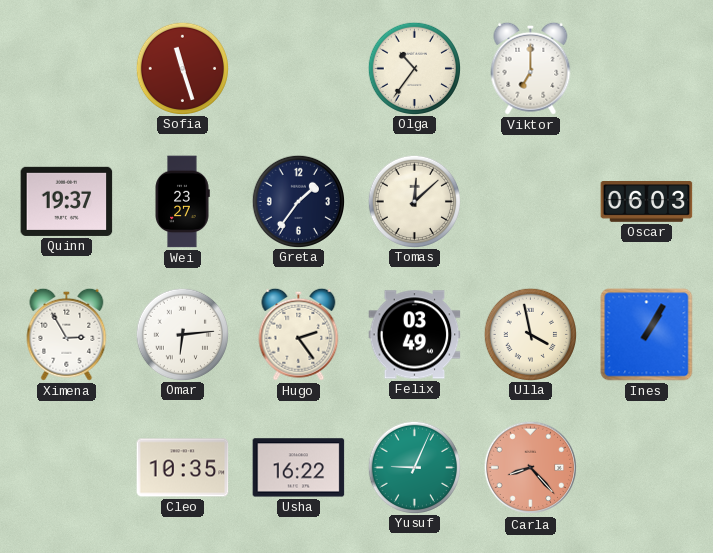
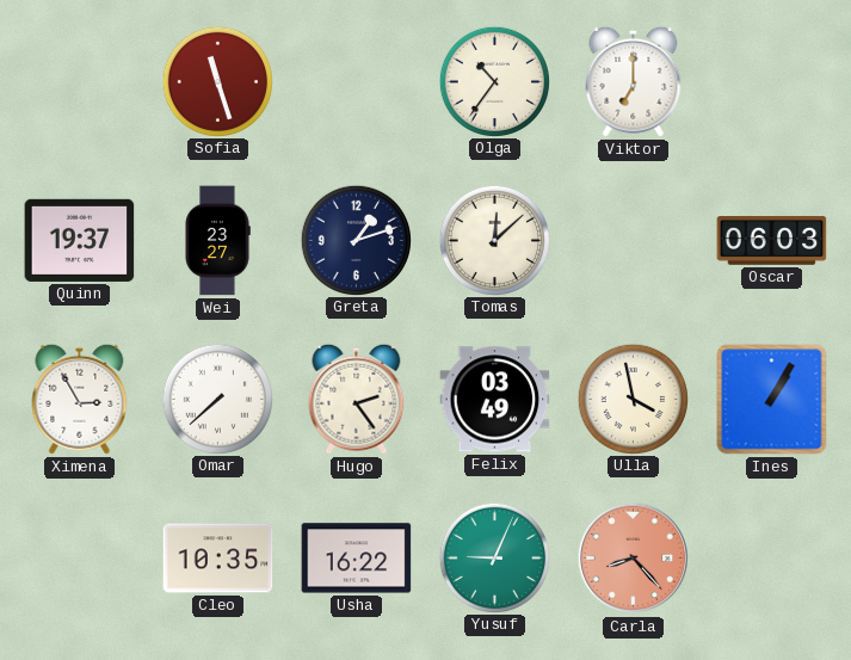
Greta: 1:36 -> 1:12
Omar: 6:14 -> 7:38
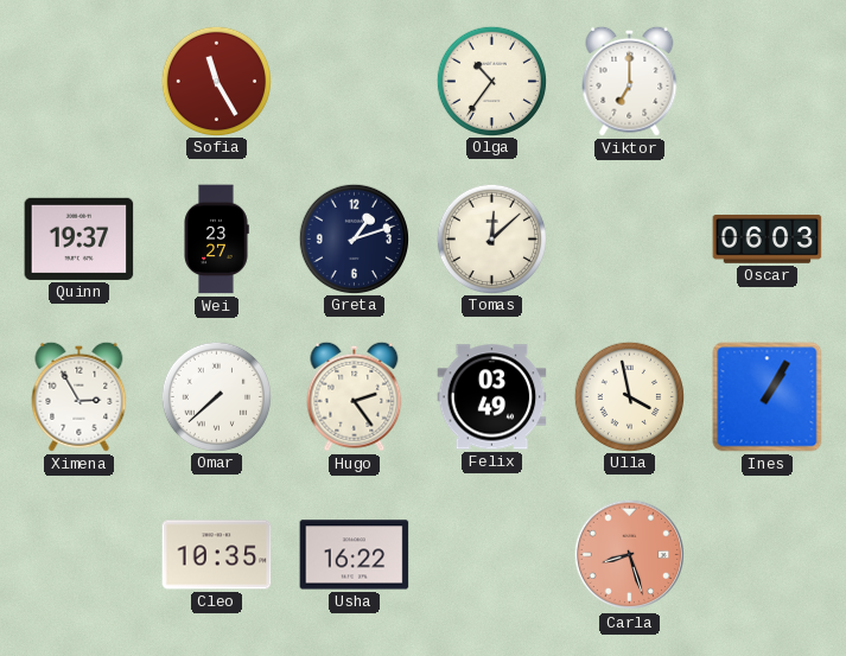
Sofia: 11:27 -> 11:25
Yusuf: 9:04 -> none
Carla: 8:23 -> 8:27
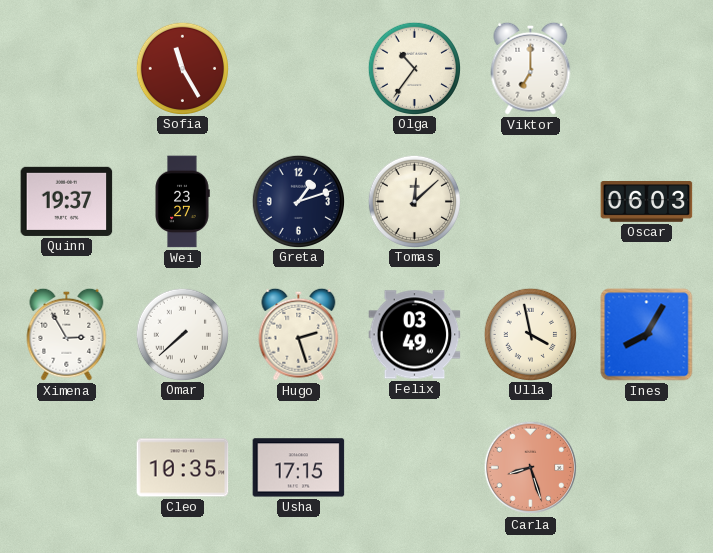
Hugo: 2:24 -> 2:27
Ines: 1:05 -> 8:05
Usha: 16:22 -> 17:15
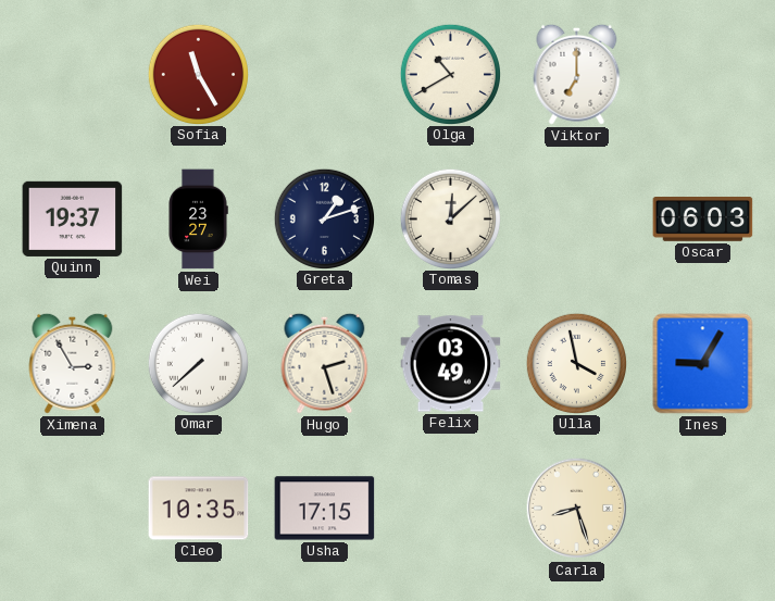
Olga: 10:36 -> 10:40
Ines: 8:05 -> 9:05
Carla dial: salmon -> cream
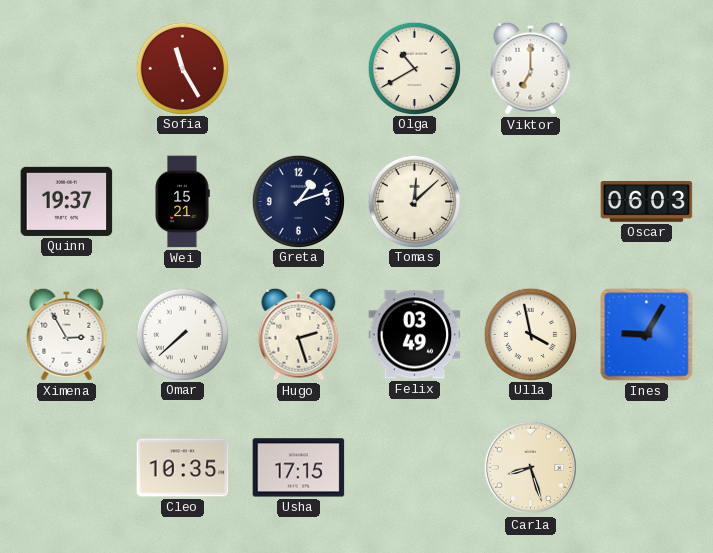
Wei: 23:27 -> 15:21
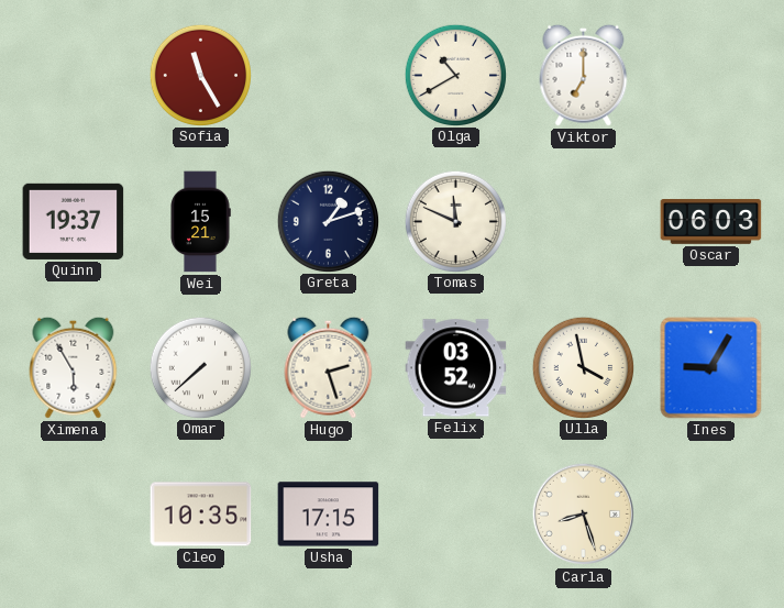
Tomas: 12:08 -> 11:49
Ximena: 2:55 -> 5:55
Felix: 03:49 -> 03:52
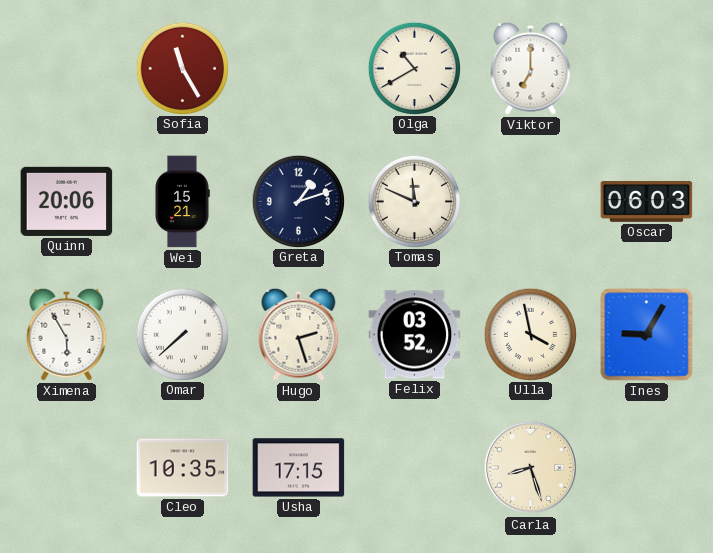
Quinn: 19:37 -> 20:06
